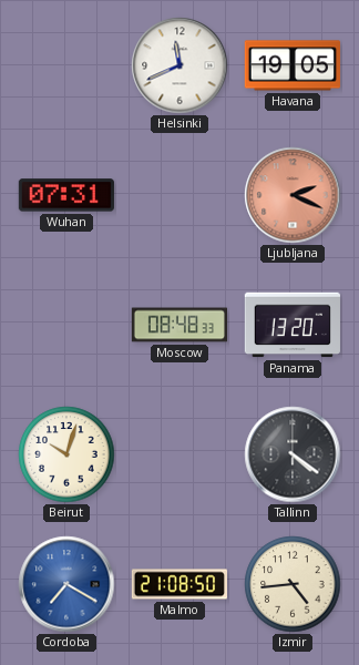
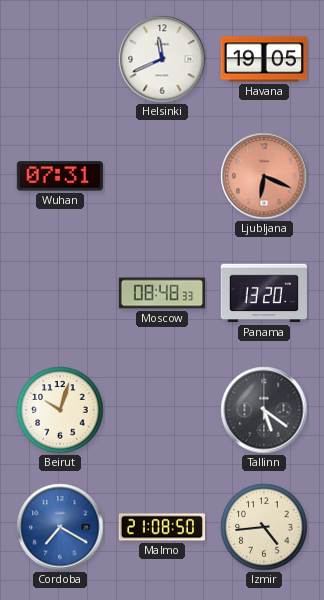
Ljubljana: 2:19 -> 6:19
Tallinn: 4:21 -> 5:21
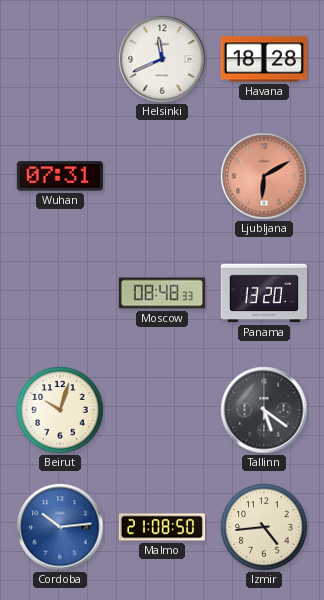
Havana: 19:05 -> 18:28
Ljubljana: 6:19 -> 6:10
Cordoba: 7:20 -> 10:14
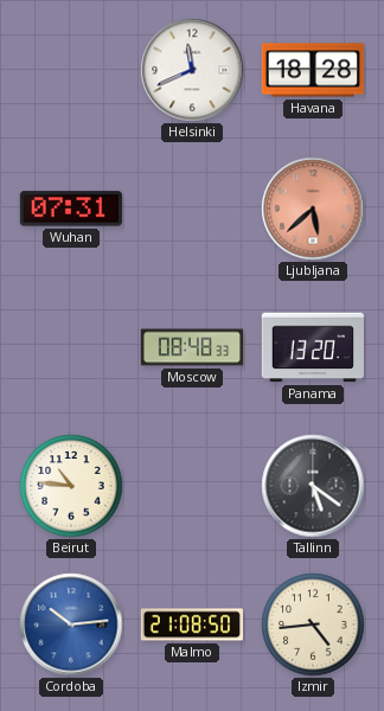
Ljubljana: 6:10 -> 5:38
Beirut: 10:03 -> 10:46
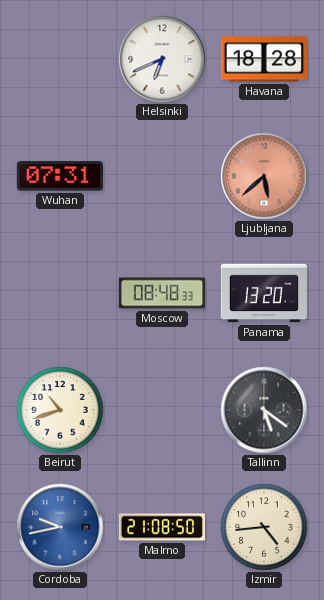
Helsinki: 11:41 -> 6:41
Beirut: 10:46 -> 10:42
Cordoba: 10:14 -> 9:43
